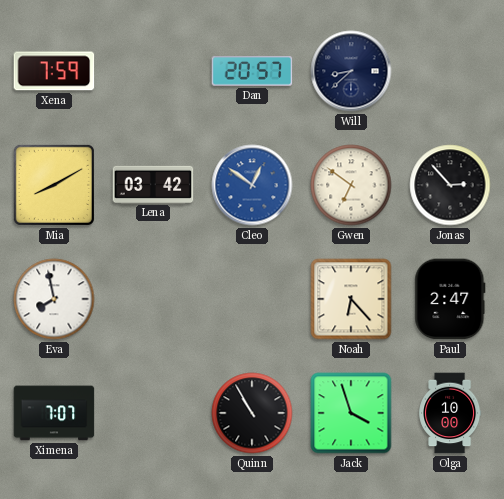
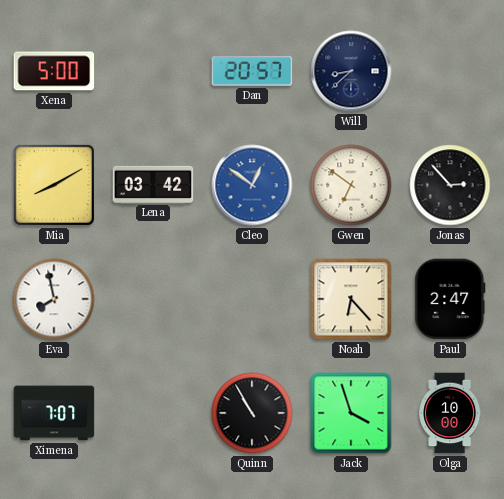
Xena: 7:59 -> 5:00
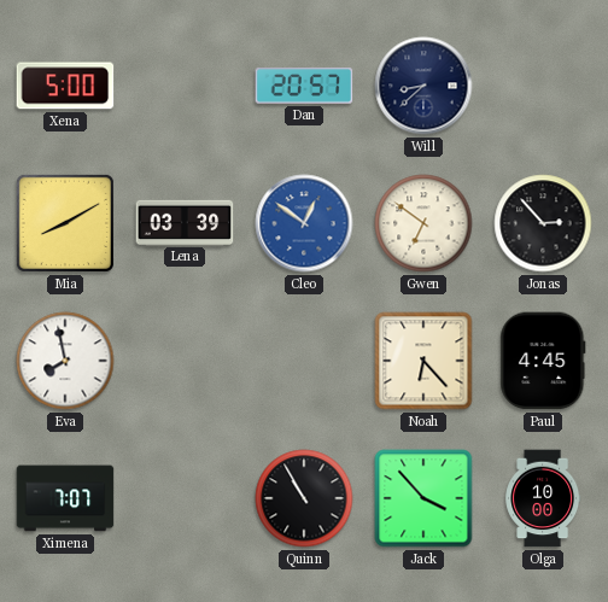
Lena: 03:42 -> 03:39
Paul: 2:47 -> 4:45
Jack: 3:57 -> 3:53
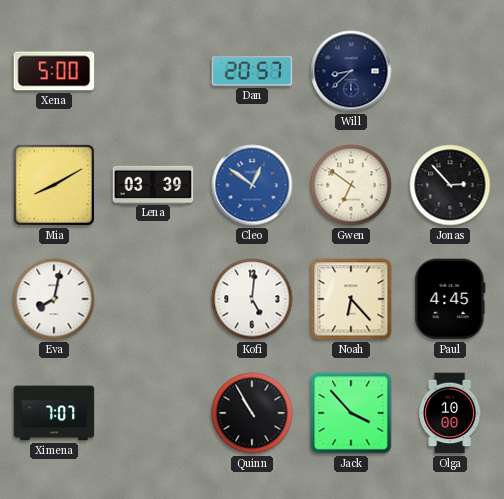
Eva: 7:58 -> 8:02
Kofi: none -> 5:01
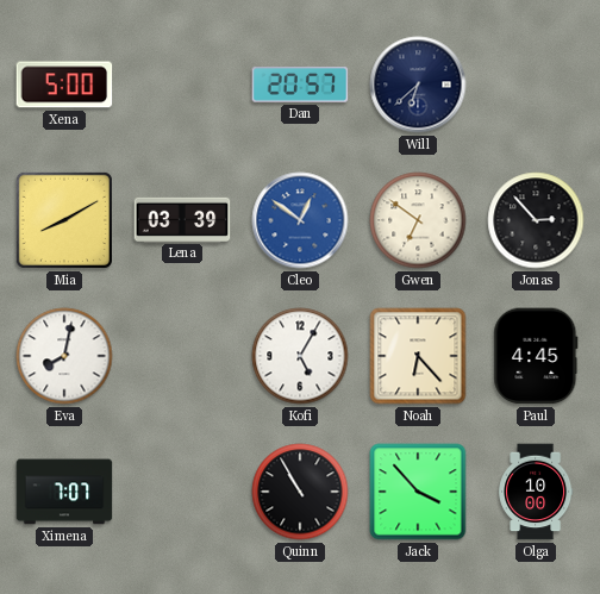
Will: 8:38 -> 6:38
Kofi: 5:01 -> 5:05
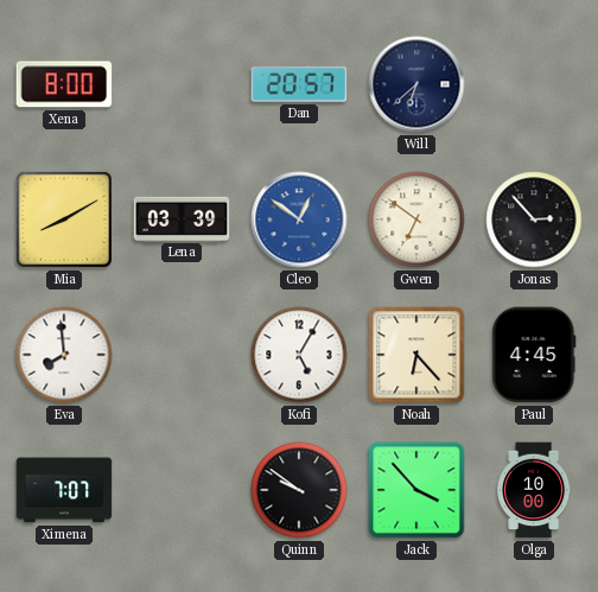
Xena: 5:00 -> 8:00
Eva: 8:02 -> 7:59
Quinn: 10:55 -> 9:51
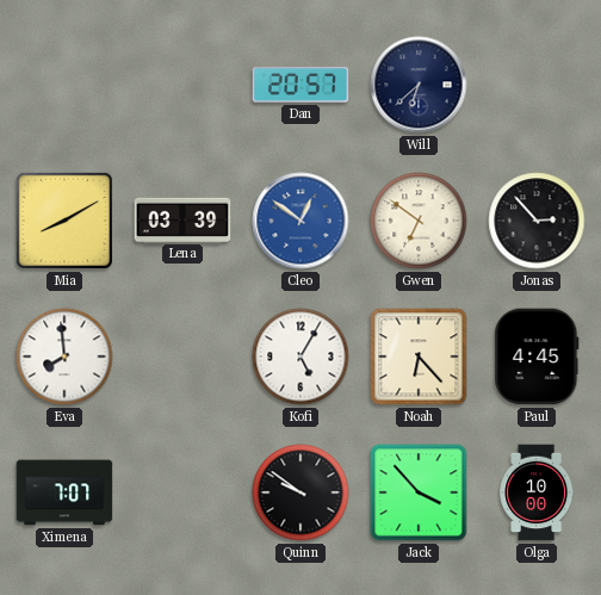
Xena: 8:00 -> none
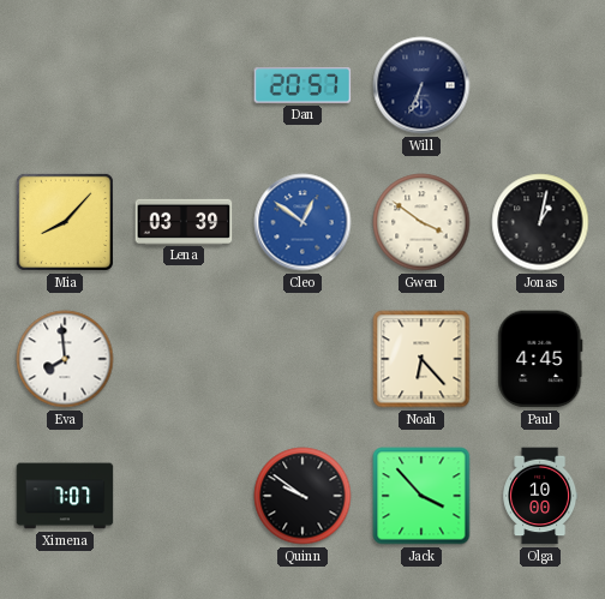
Will: 6:38 -> 6:34
Mia: 8:10 -> 8:07
Gwen: 6:51 -> 3:51
Jonas: 2:53 -> 1:02
Kofi: 5:05 -> none
